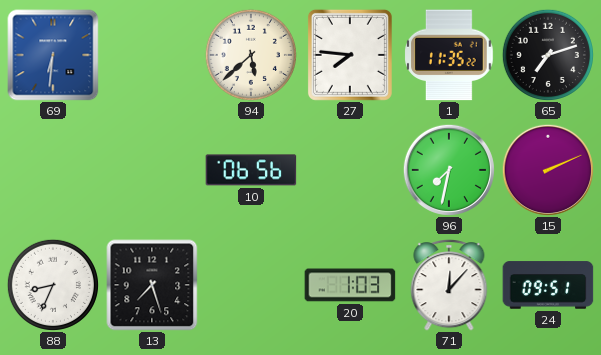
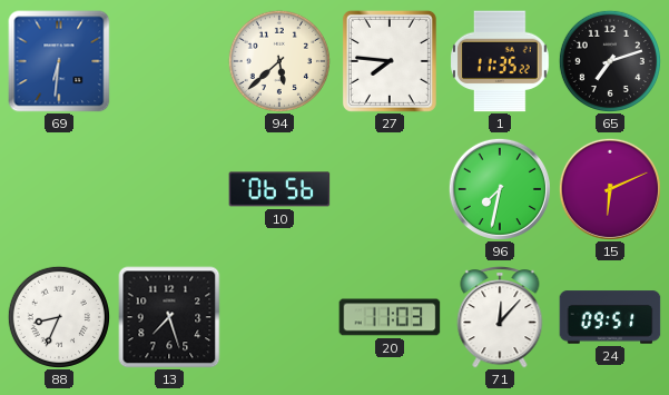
15: 2:11 -> 6:11
20: 1:03 -> 11:03
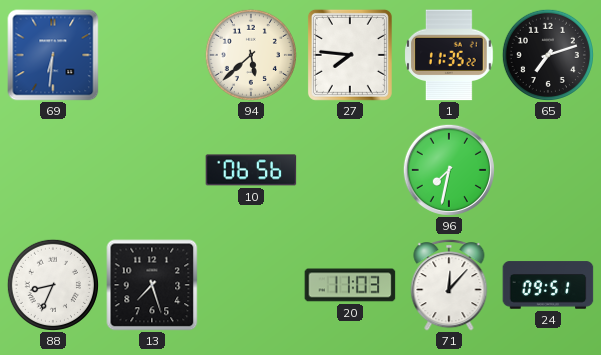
15: 6:11 -> none
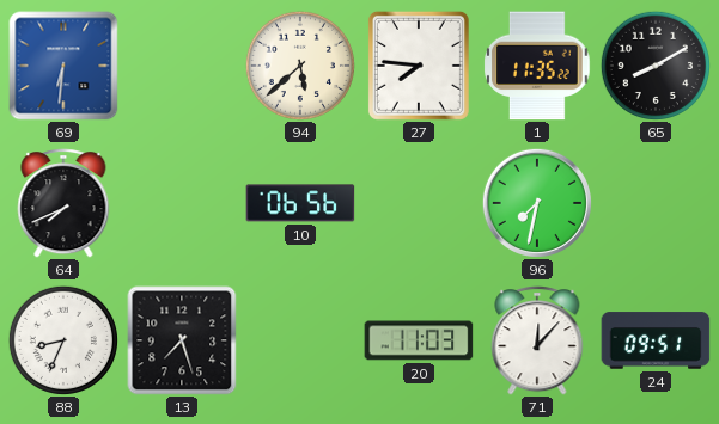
65: 7:12 -> 8:10
64: none -> 7:41
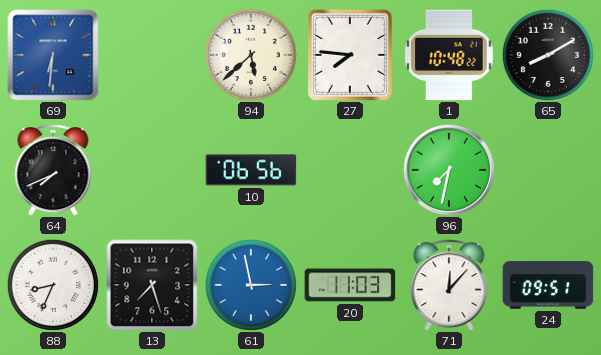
1: 11:35 -> 10:48
61: none -> 2:58
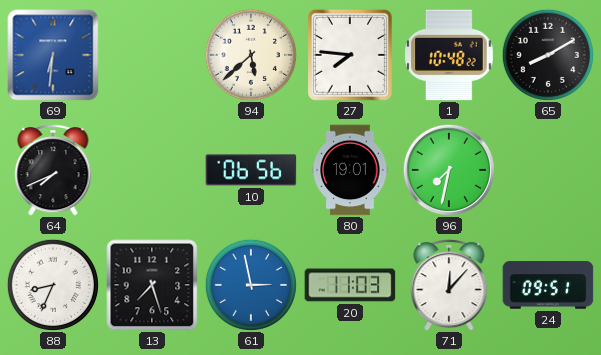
80: none -> 19:01
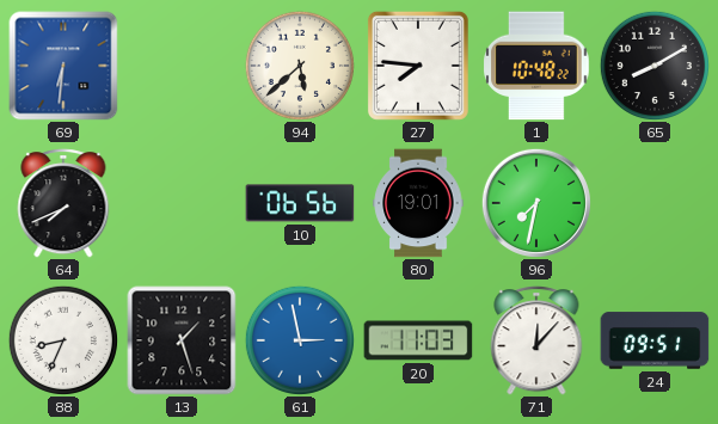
13: 7:27 -> 1:27
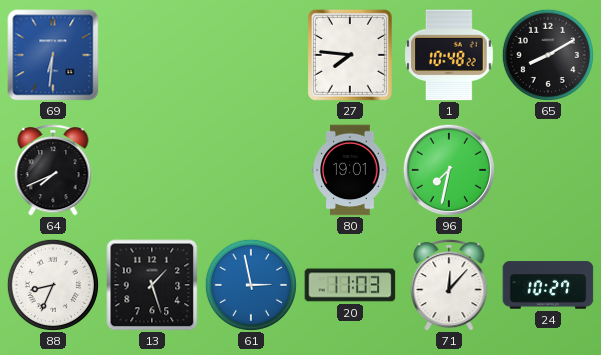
94: 5:38 -> none
10: 06:56 -> none
24: 09:51 -> 10:27
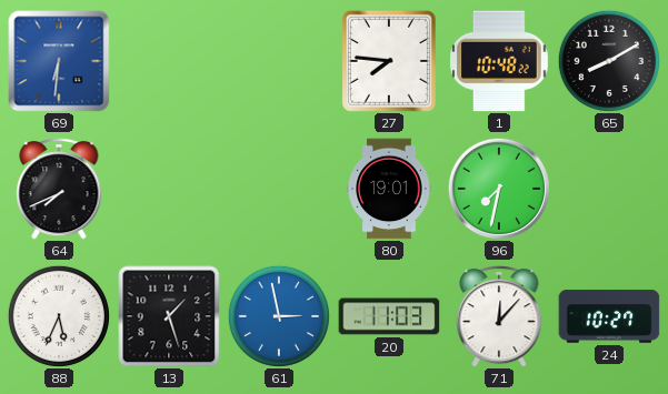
88: 8:34 -> 5:34
